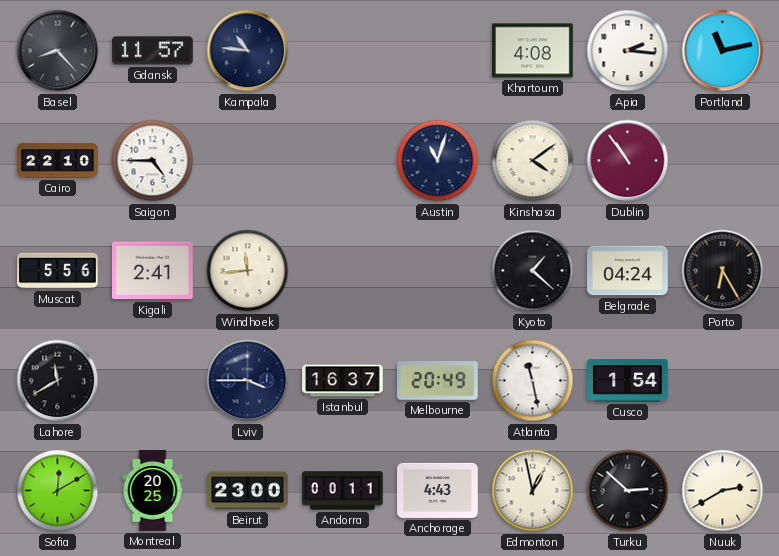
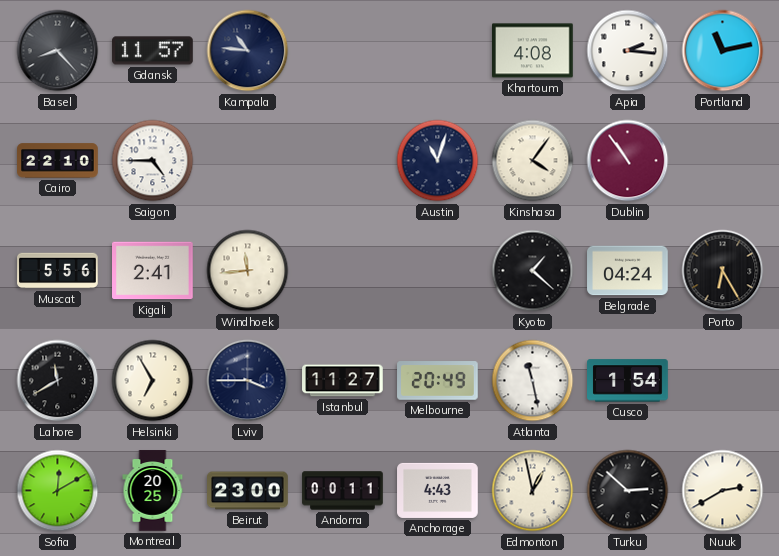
Kinshasa: 4:09 -> 4:06
Helsinki: none -> 6:55
Istanbul: 16:37 -> 11:27
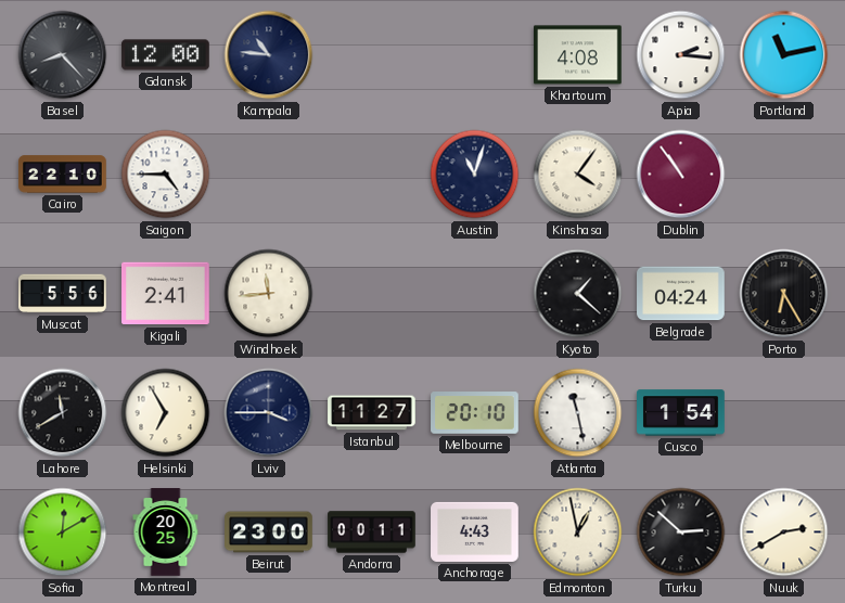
Gdansk: 11:57 -> 12:00
Melbourne: 20:49 -> 20:10
